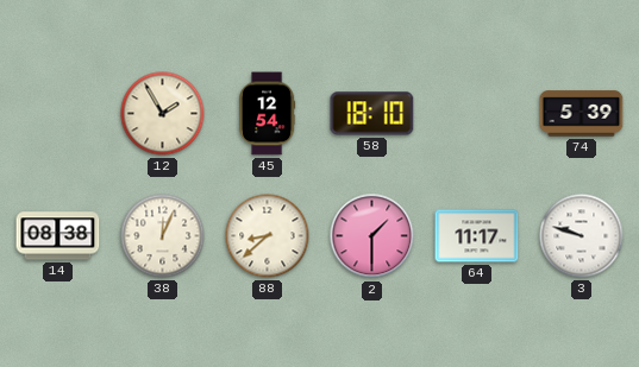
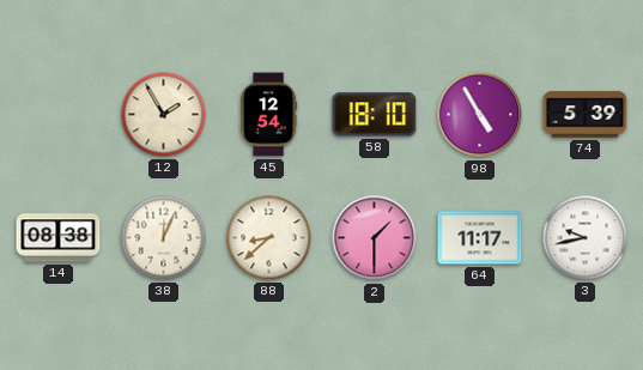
98: none -> 4:55
3: 9:48 -> 9:43
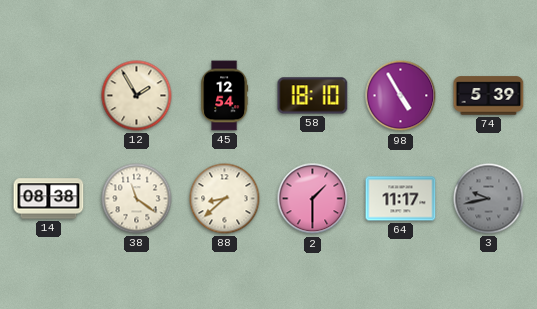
38: 12:04 -> 11:21
3 dial: white -> grey
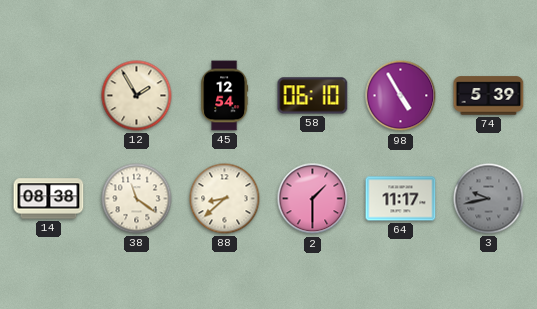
58: 18:10 -> 06:10
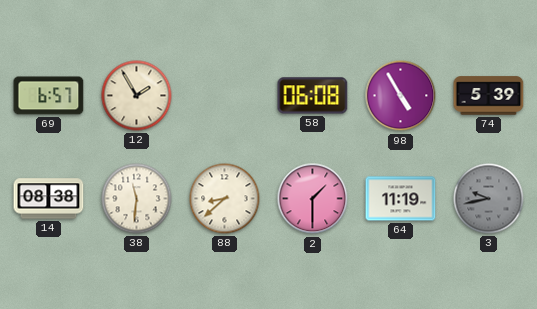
69: none -> 6:57
45: 12:54 -> none
58: 06:10 -> 06:08
38: 11:21 -> 11:31
64: 11:17 -> 11:19
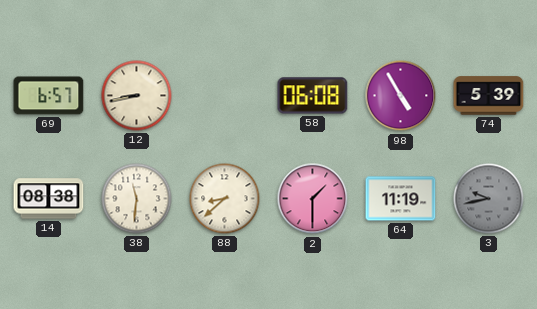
12: 1:55 -> 8:43
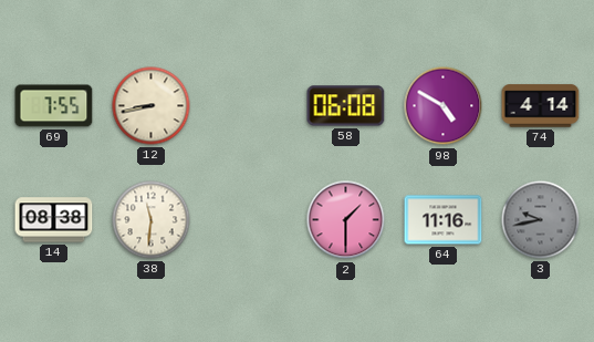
69: 6:57 -> 7:55
98: 4:55 -> 4:50
74: 5:39 -> 4:14
88: 8:38 -> none
64: 11:19 -> 11:16
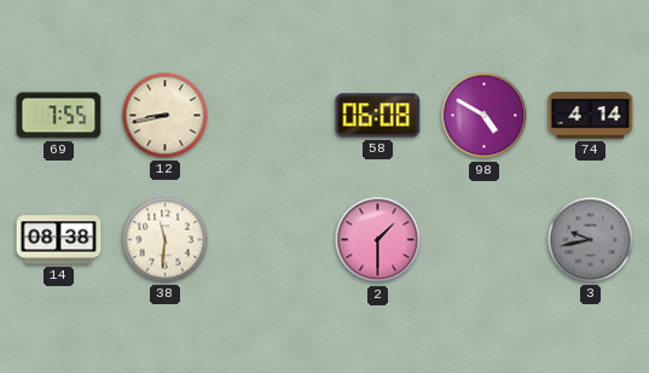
64: 11:16 -> none
